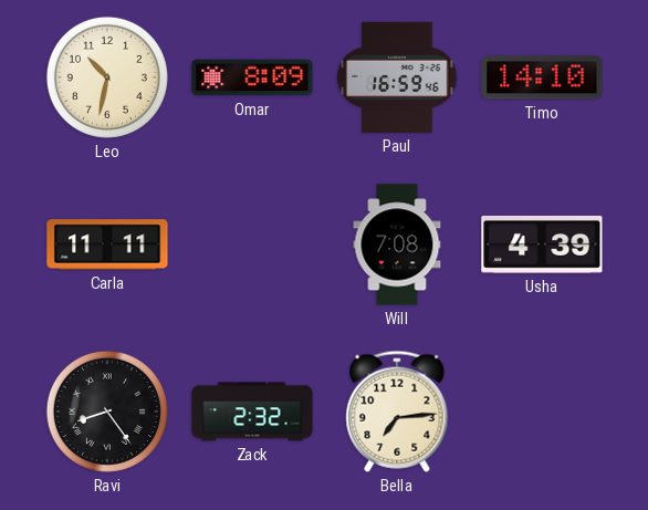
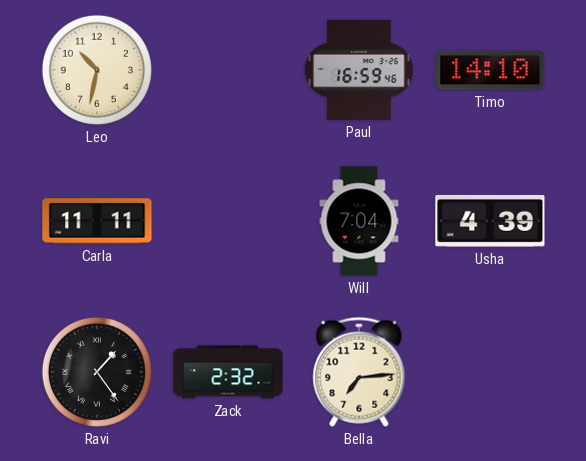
Omar: 8:09 -> none
Will: 7:08 -> 7:04
Ravi: 8:24 -> 1:24
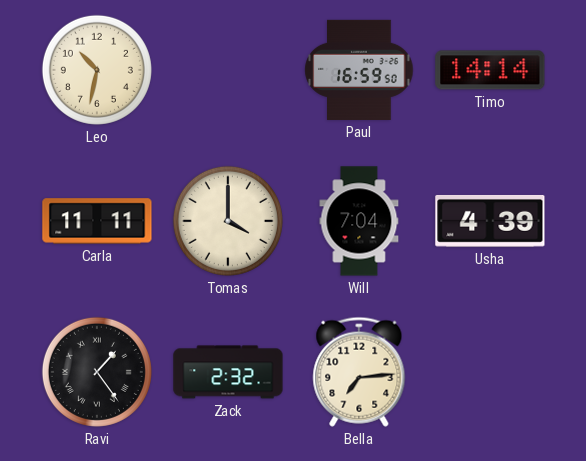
Paul: 16:59:46 -> 16:59:50
Timo: 14:10 -> 14:14
Tomas: none -> 4:00
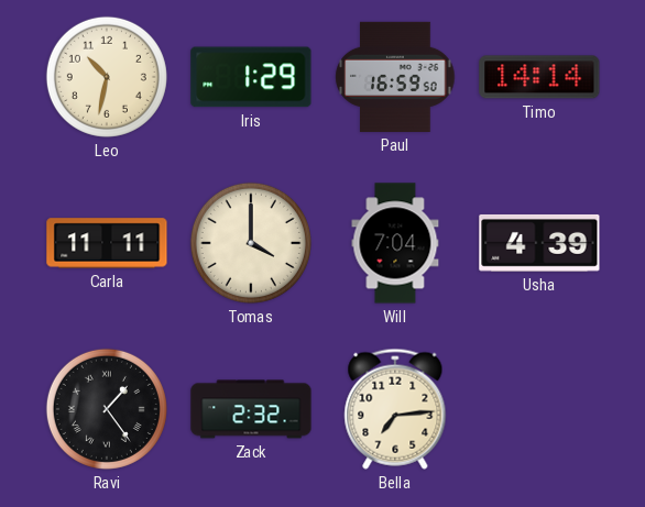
Iris: none -> 1:29
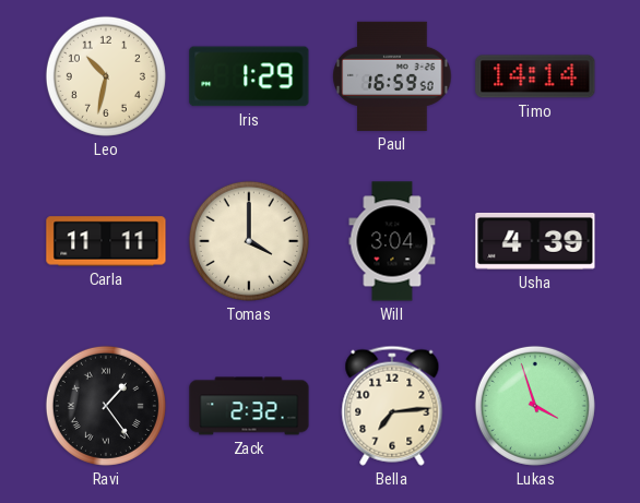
Will: 7:04 -> 3:04
Lukas: none -> 3:57
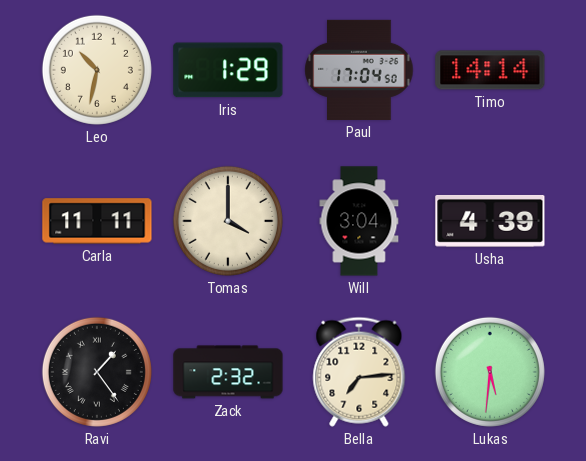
Paul: 16:59 -> 17:04
Lukas: 3:57 -> 5:31
